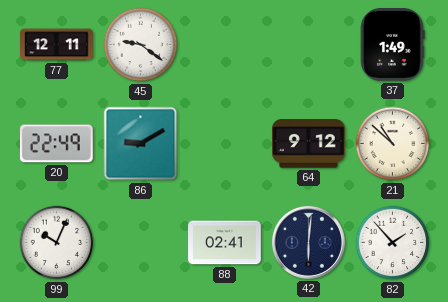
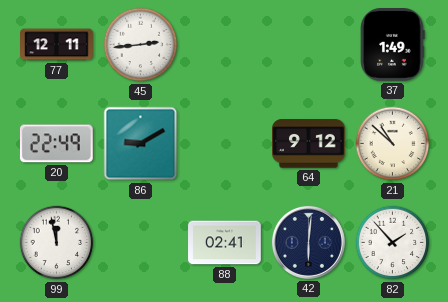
45: 9:21 -> 2:44
99: 10:04 -> 11:58
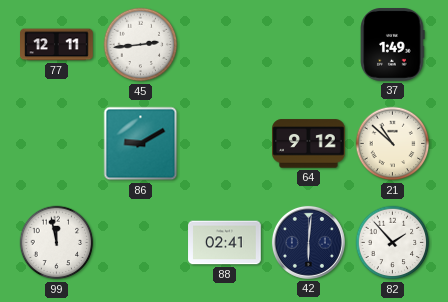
20: 22:49 -> none
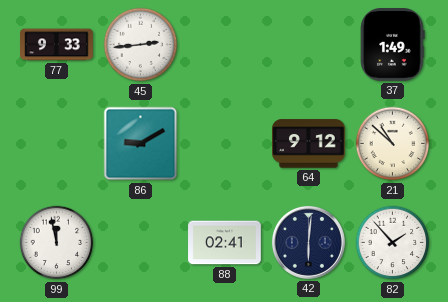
77: 12:11 -> 9:33
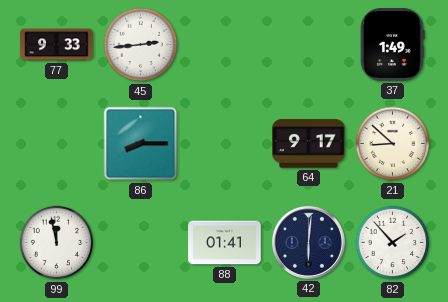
86: 9:10 -> 8:15
64: 9:12 -> 9:17
21: 10:52 -> 8:52
88: 02:41 -> 01:41
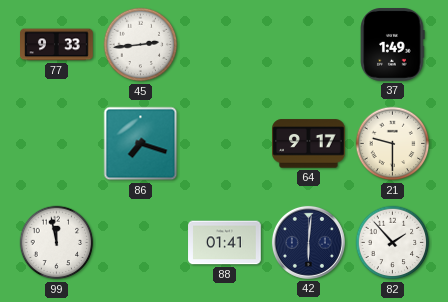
86: 8:15 -> 7:18
21: 8:52 -> 9:30
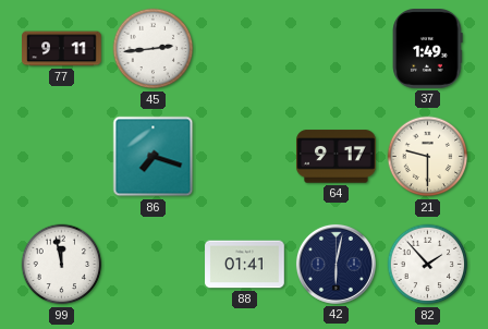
77: 9:33 -> 9:11
42: 6:01 -> 6:02
